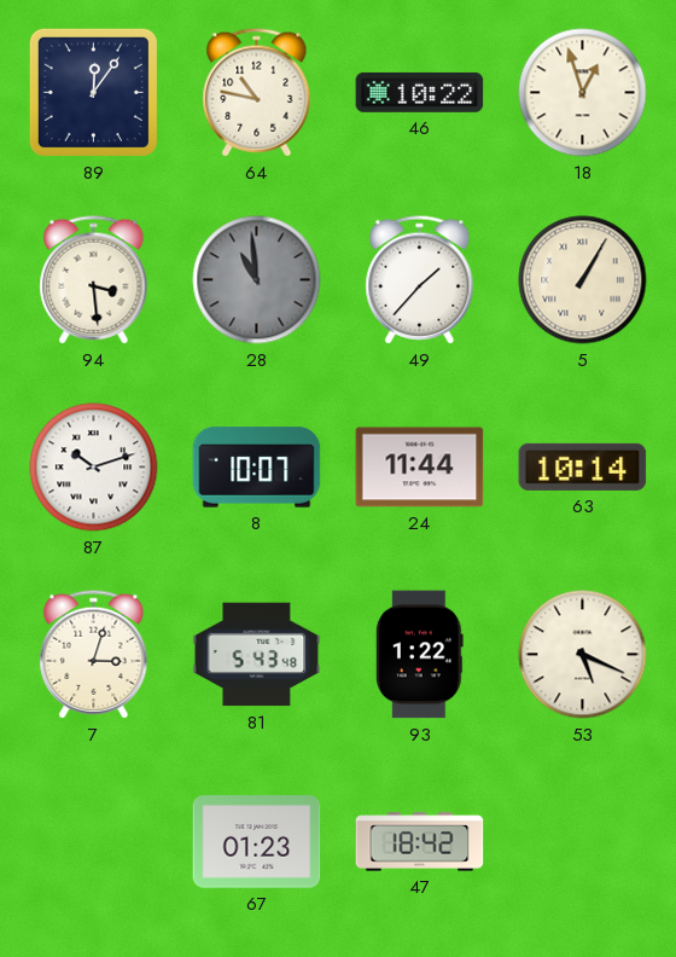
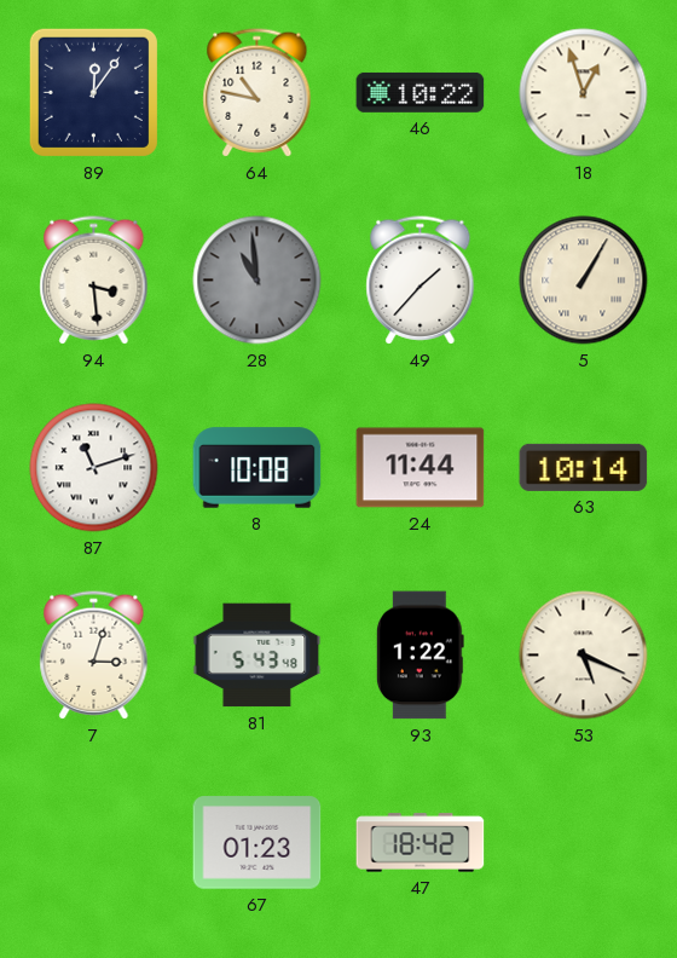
87: 10:12 -> 11:12
8: 10:07 -> 10:08
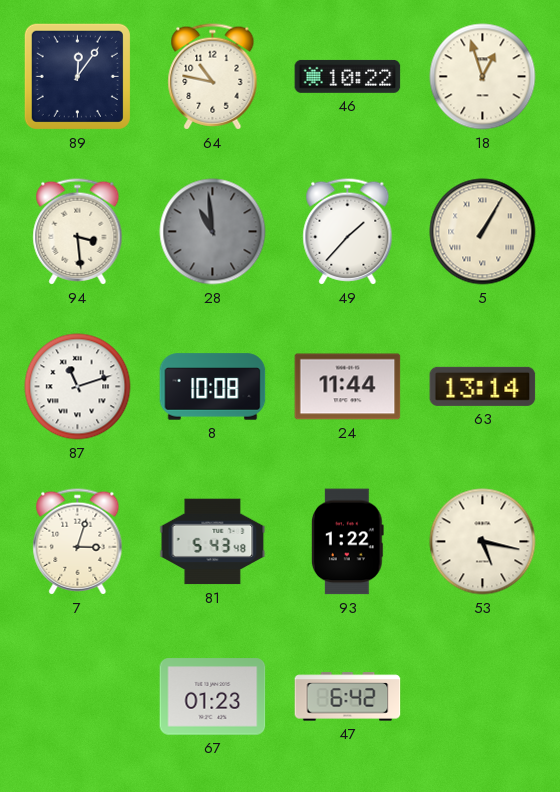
63: 10:14 -> 13:14
53: 5:19 -> 5:17
47: 18:42 -> 6:42
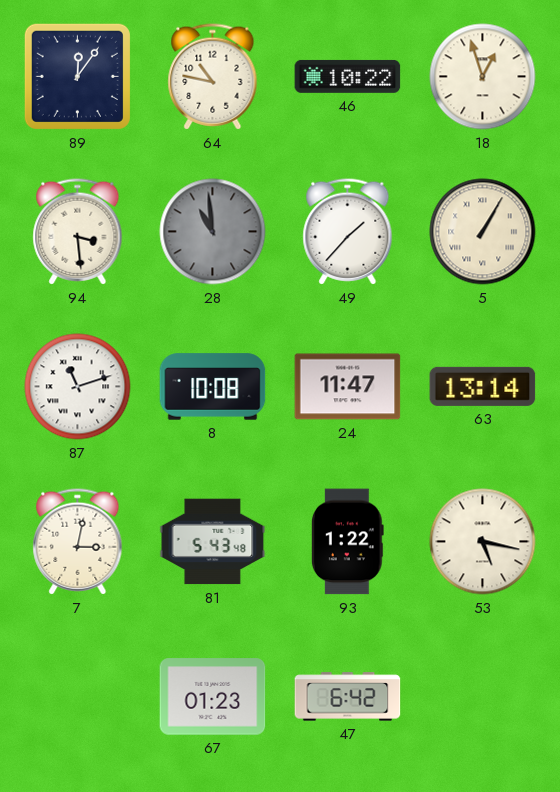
24: 11:44 -> 11:47
7: 3:03 -> 3:02
